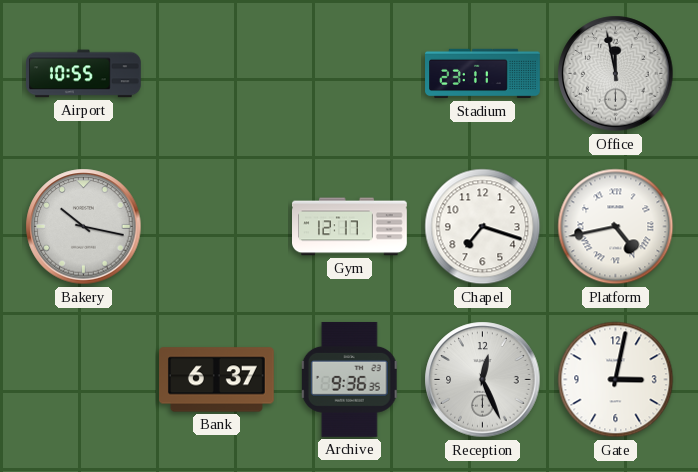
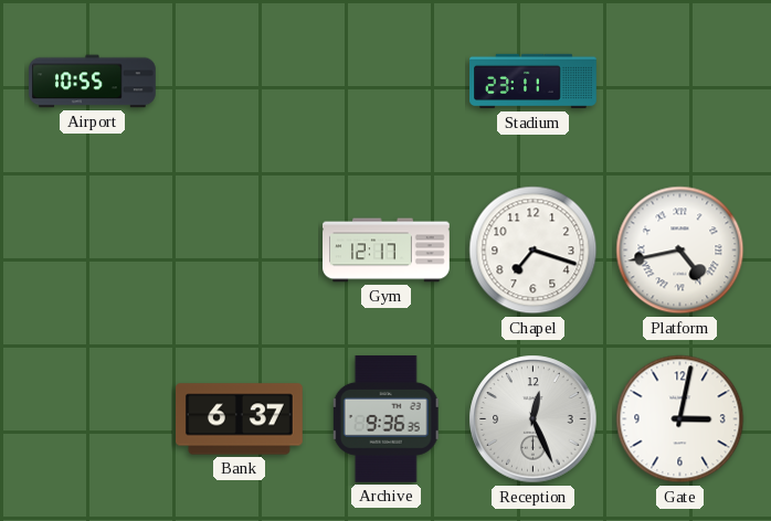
Office: 11:58 -> none
Bakery: 10:17 -> none
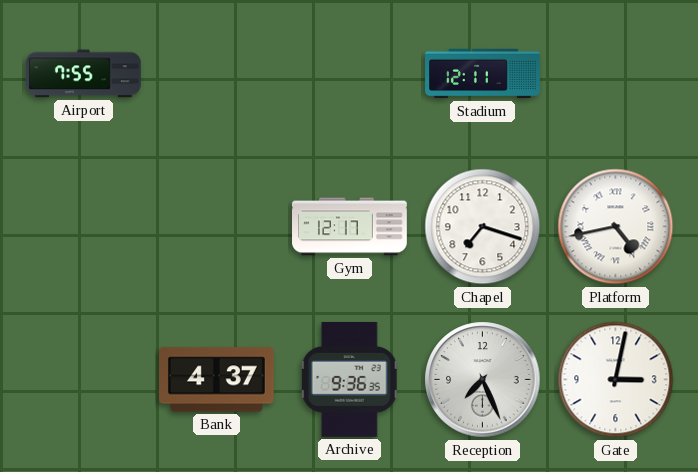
Airport: 10:55 -> 7:55
Stadium: 23:11 -> 12:11
Bank: 6:37 -> 4:37
Reception: 12:26 -> 7:26
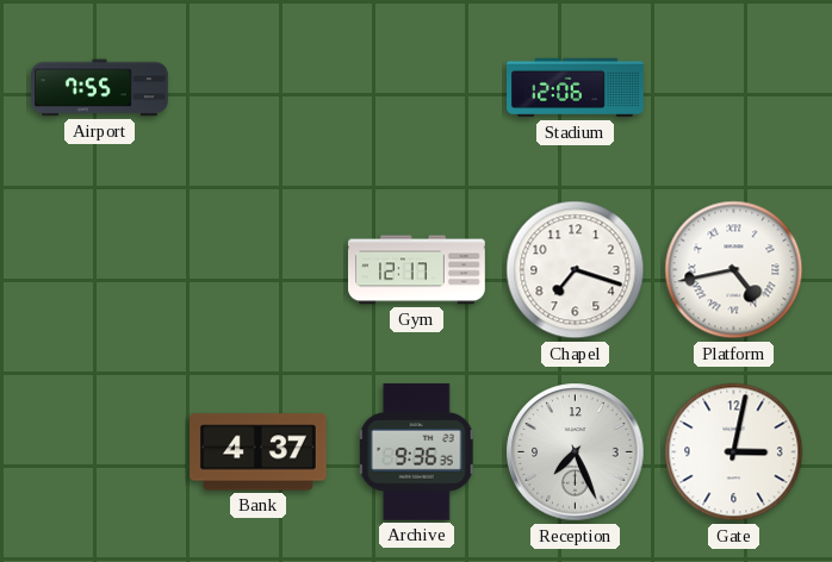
Stadium: 12:11 -> 12:06
